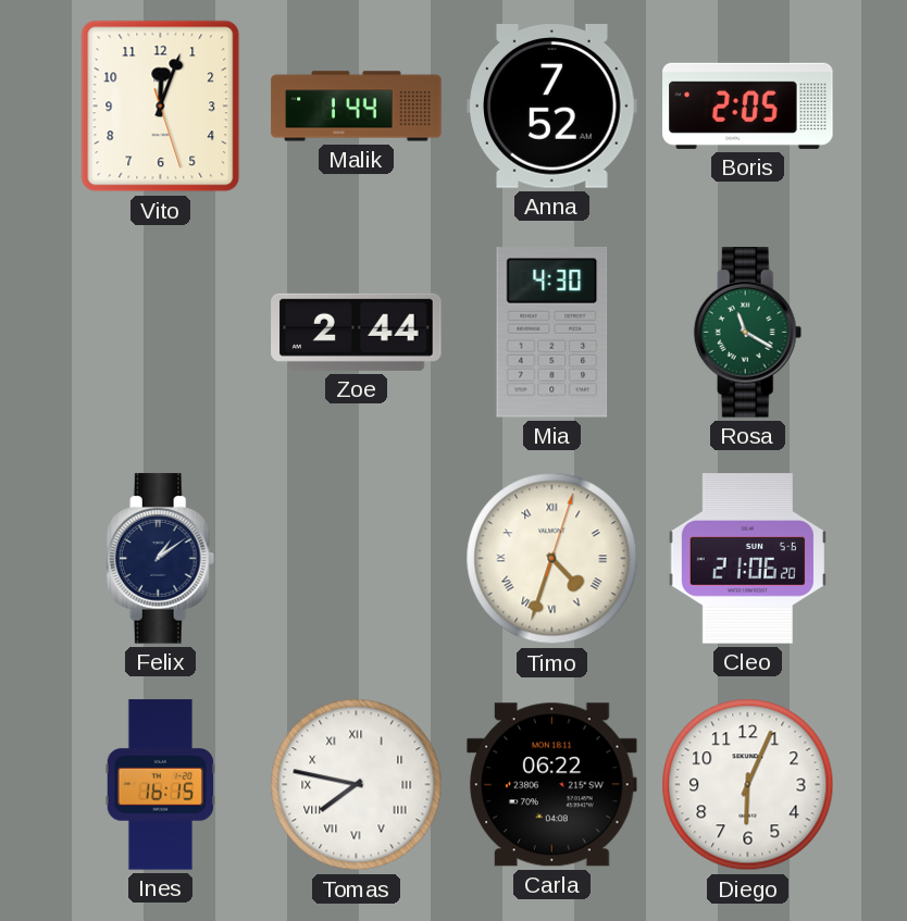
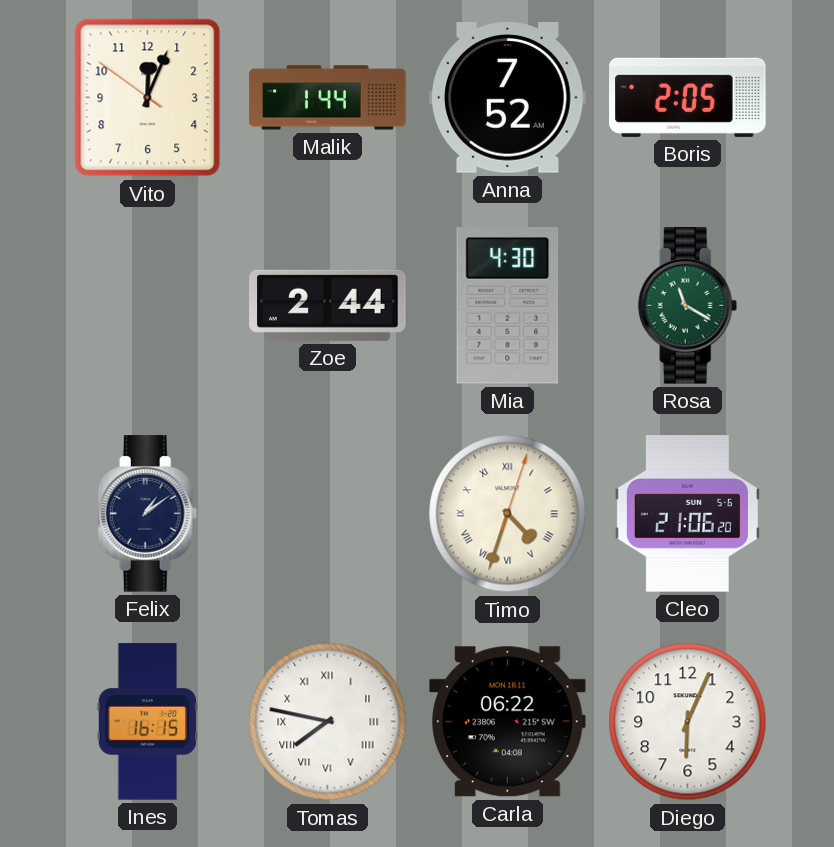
Vito: 12:03:27 -> 12:03:51
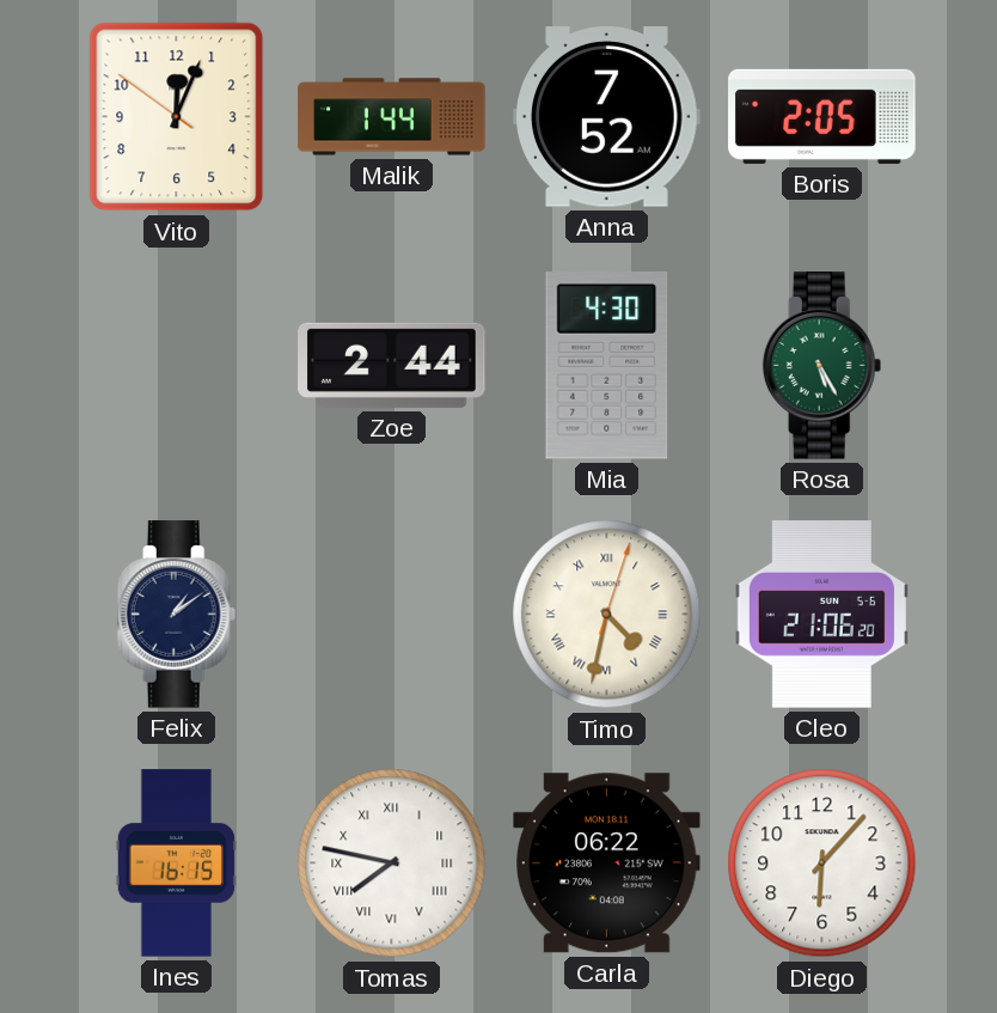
Rosa: 11:20 -> 5:25
Timo: 4:33 -> 4:32
Diego: 6:04 -> 6:07
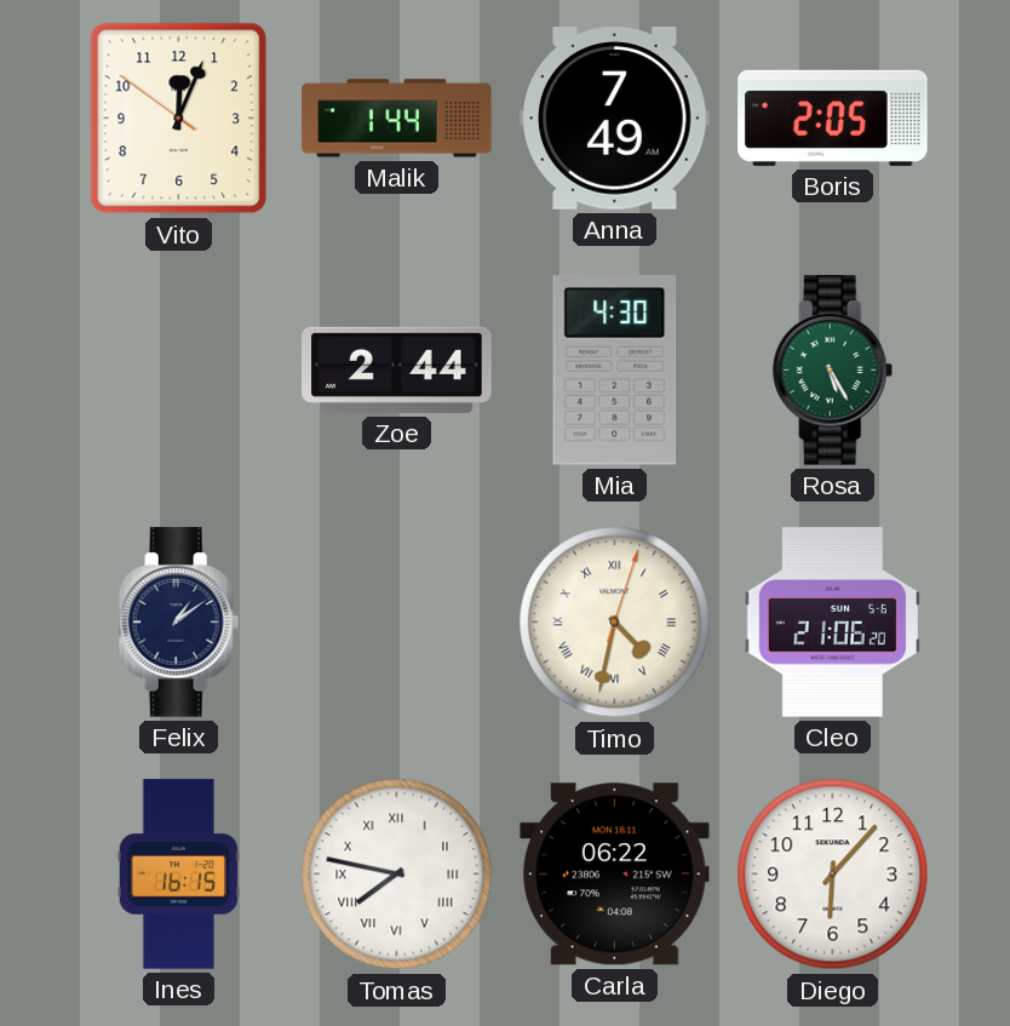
Anna: 7:52 -> 7:49
